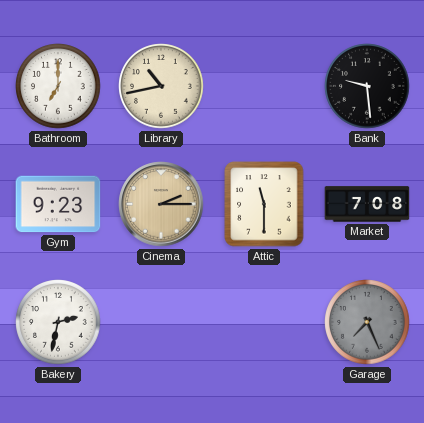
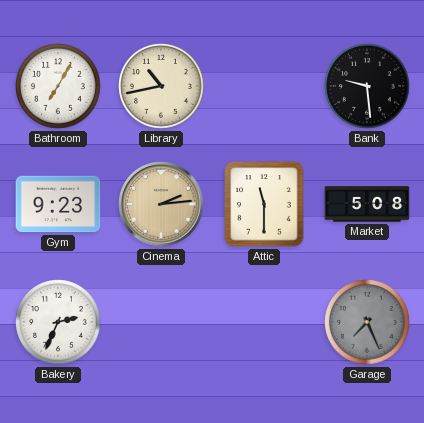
Bathroom: 7:00 -> 7:05
Cinema: 2:15 -> 2:14
Market: 7:08 -> 5:08
Bakery: 2:32 -> 2:34
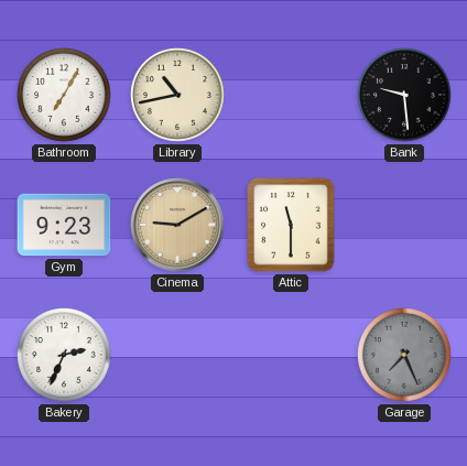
Cinema: 2:14 -> 9:10
Market: 5:08 -> none
